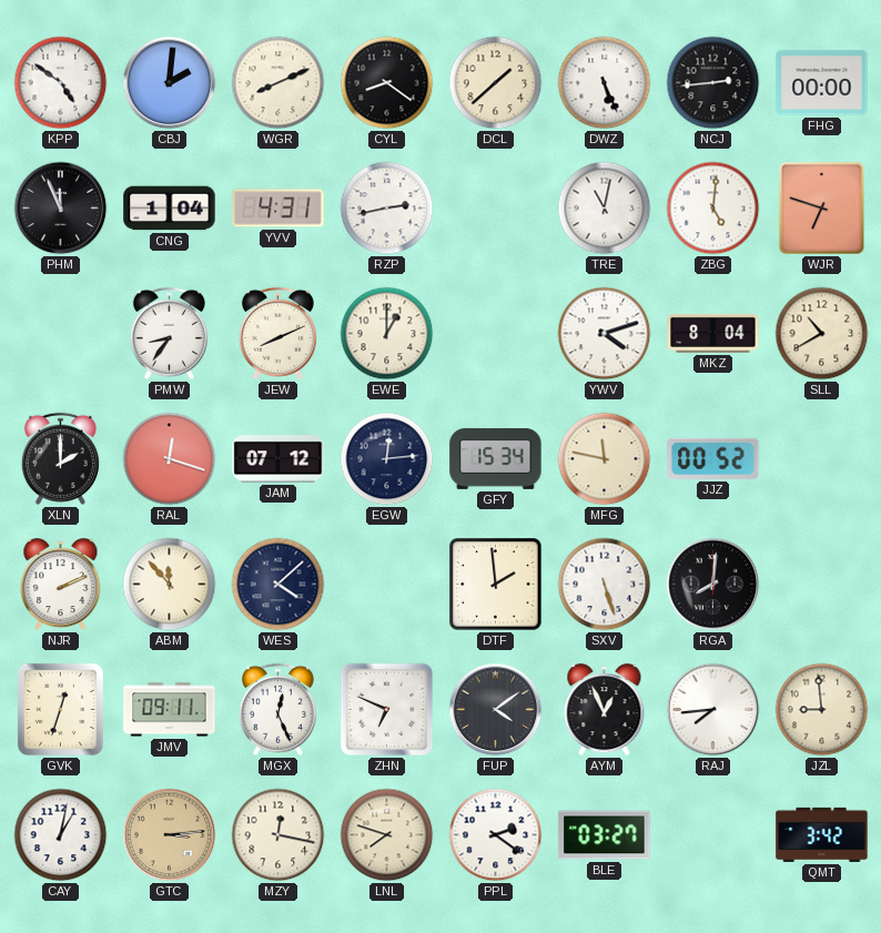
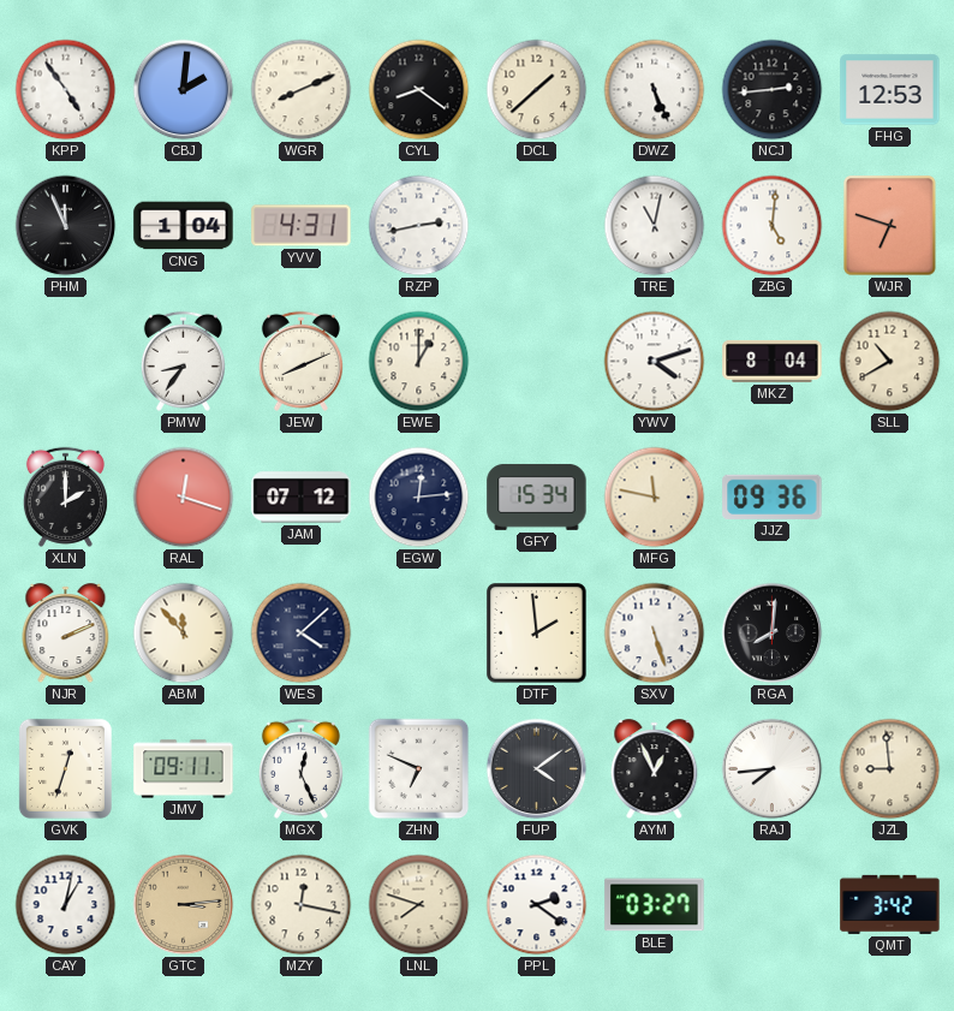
KPP: 4:51 -> 4:54
FHG: 00:00 -> 12:53
JJZ: 00:52 -> 09:36
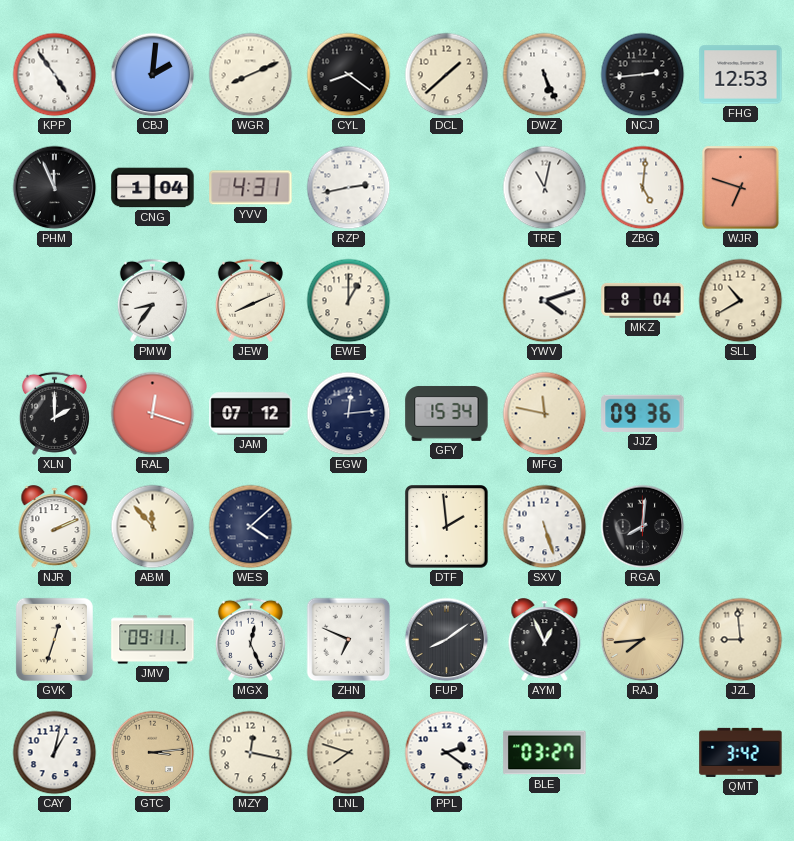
FUP: 4:09 -> 8:09
RAJ dial: white -> champagne
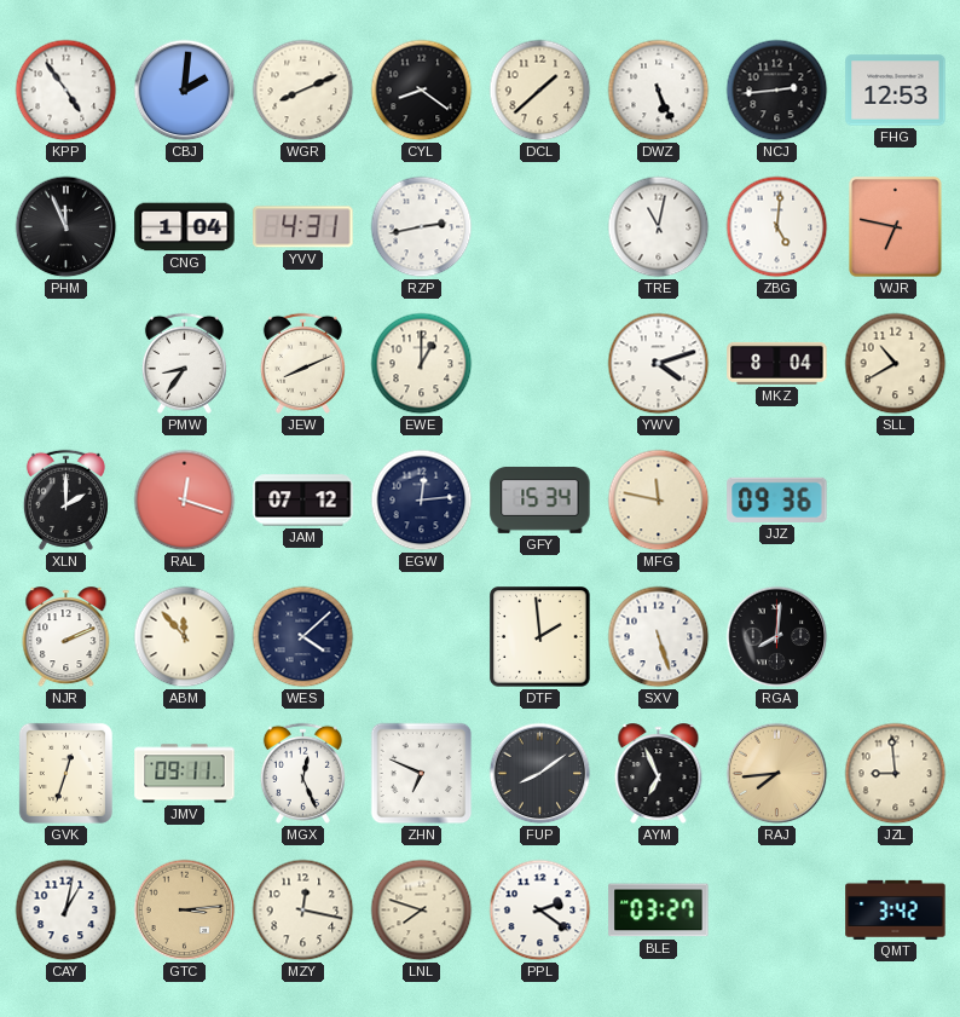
WJR: 6:48 -> 6:47
AYM: 12:56 -> 6:56
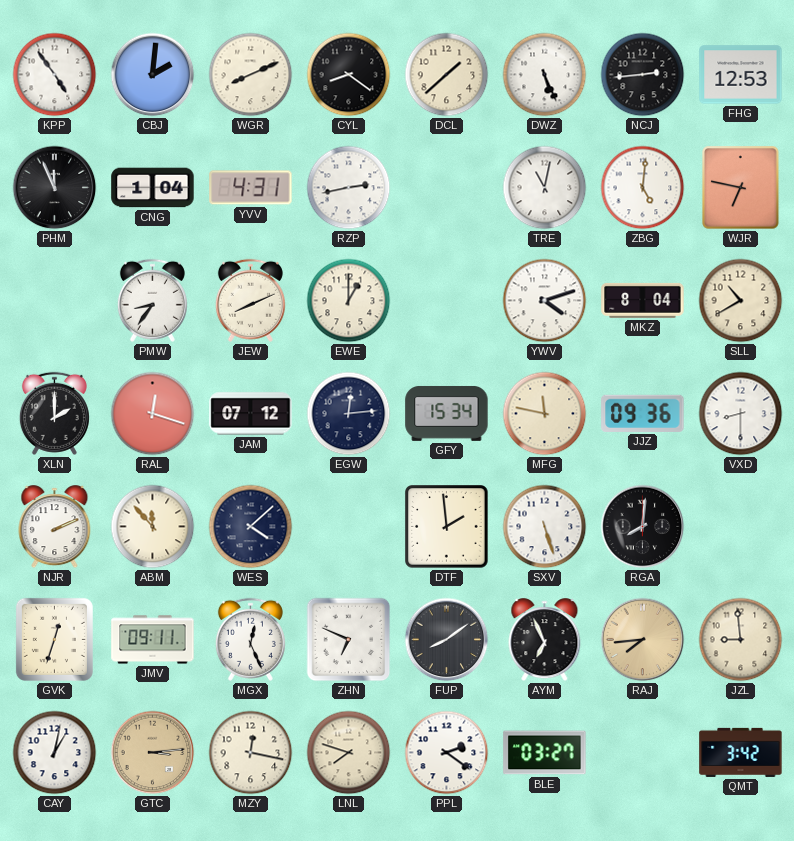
VXD: none -> 8:30
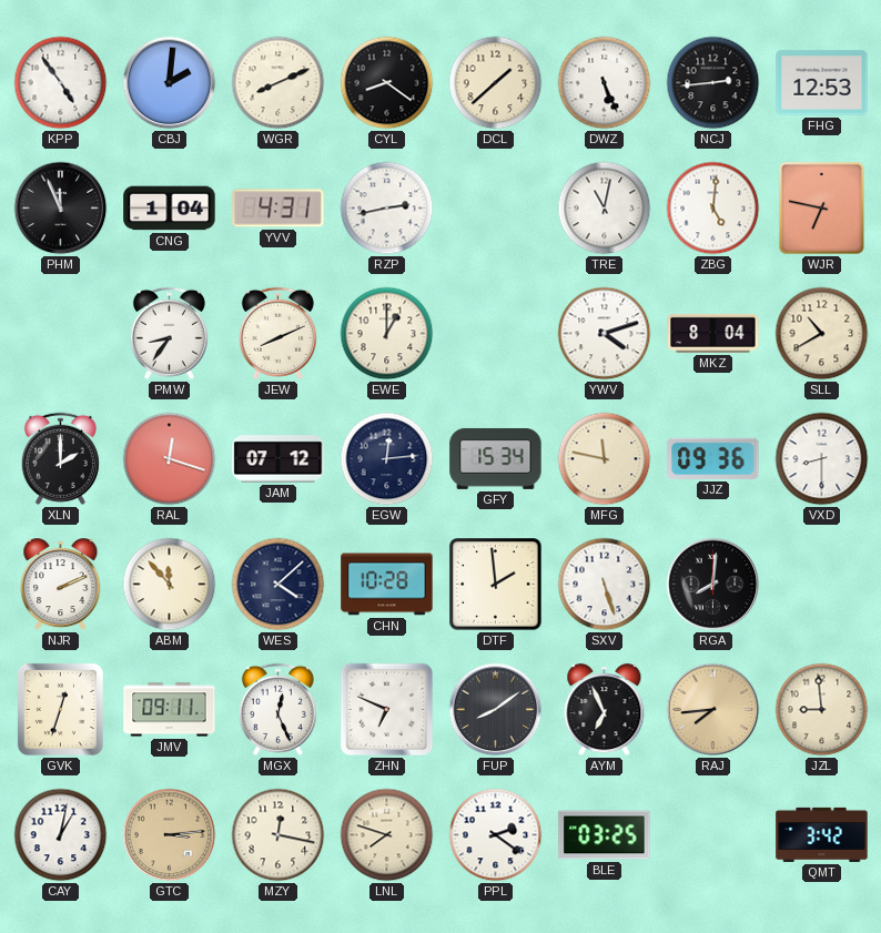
CHN: none -> 10:28
BLE: 03:27 -> 03:25
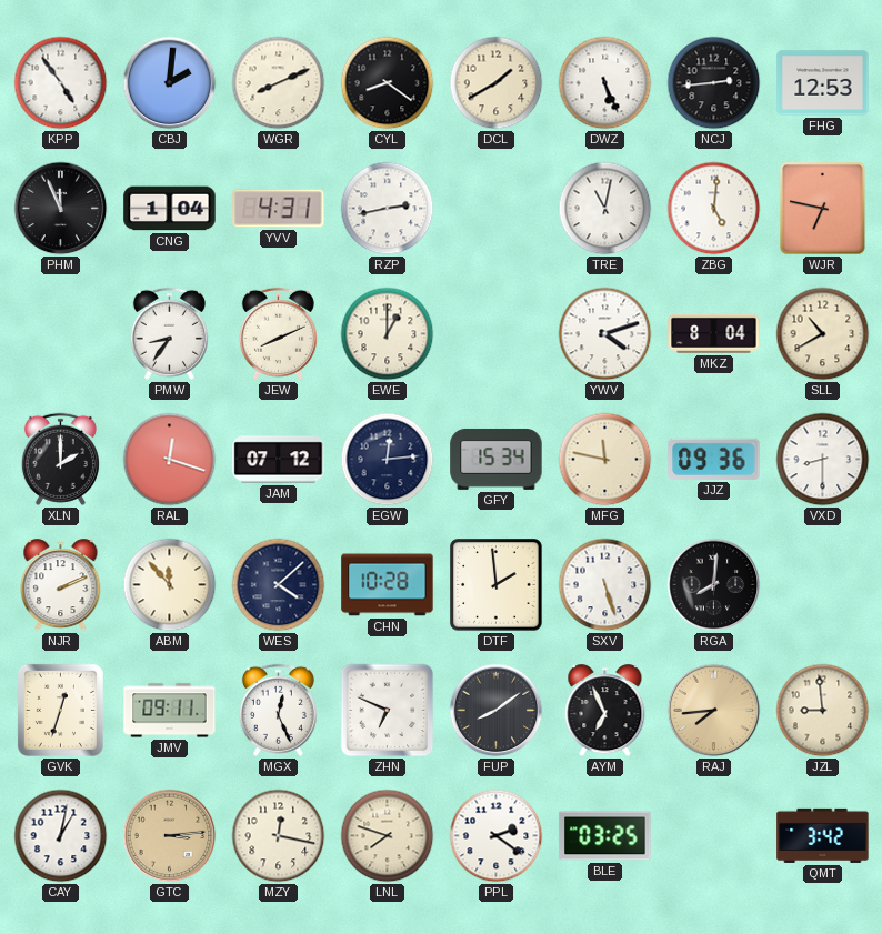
DCL: 1:38 -> 1:40
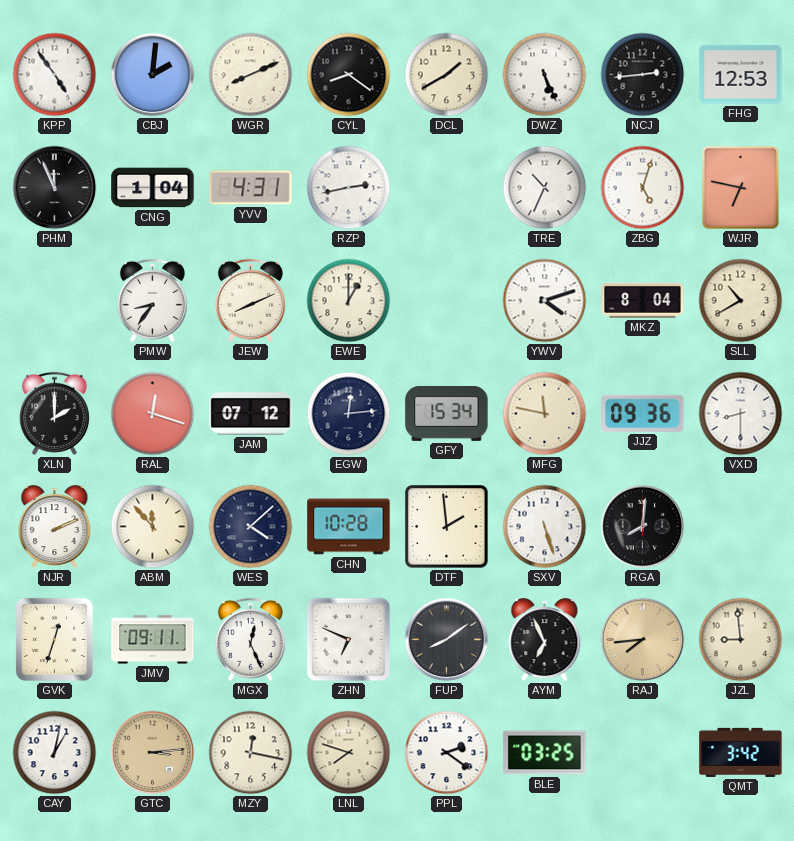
TRE: 11:02 -> 10:34
ZBG: 5:01 -> 5:03
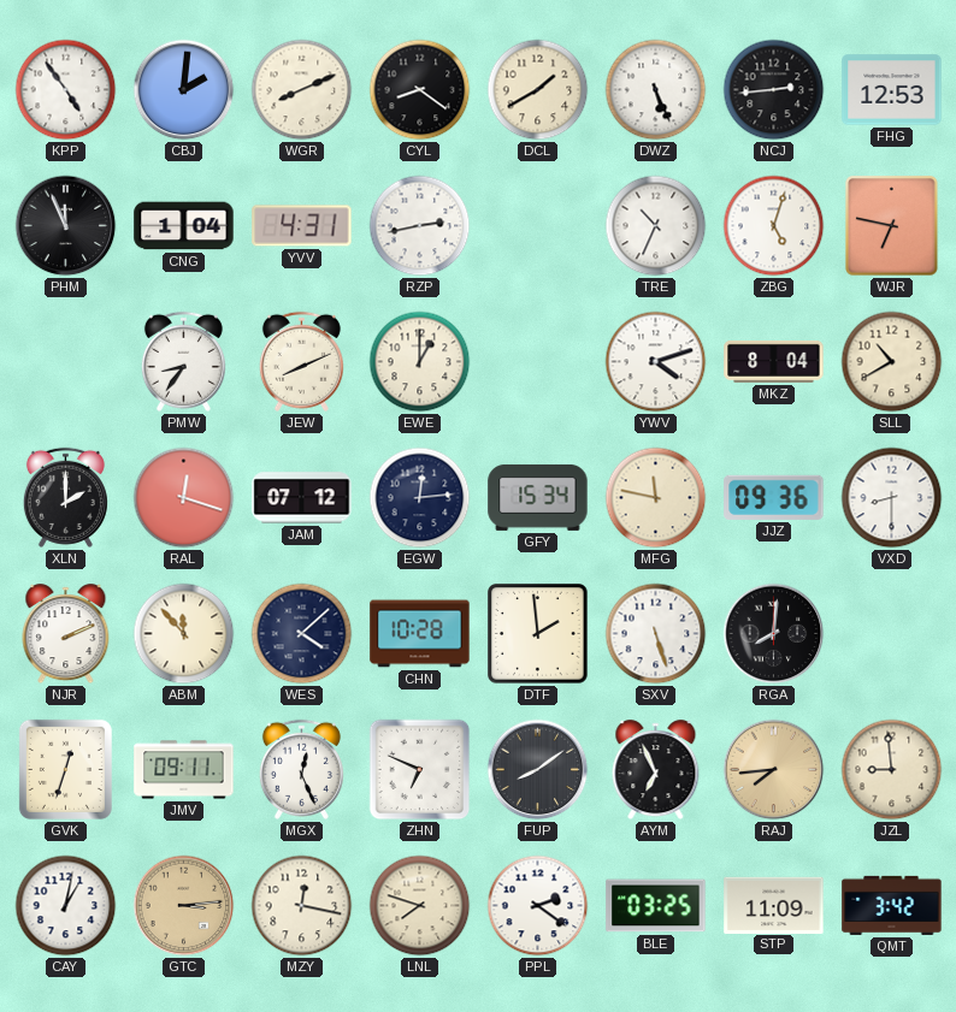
STP: none -> 11:09
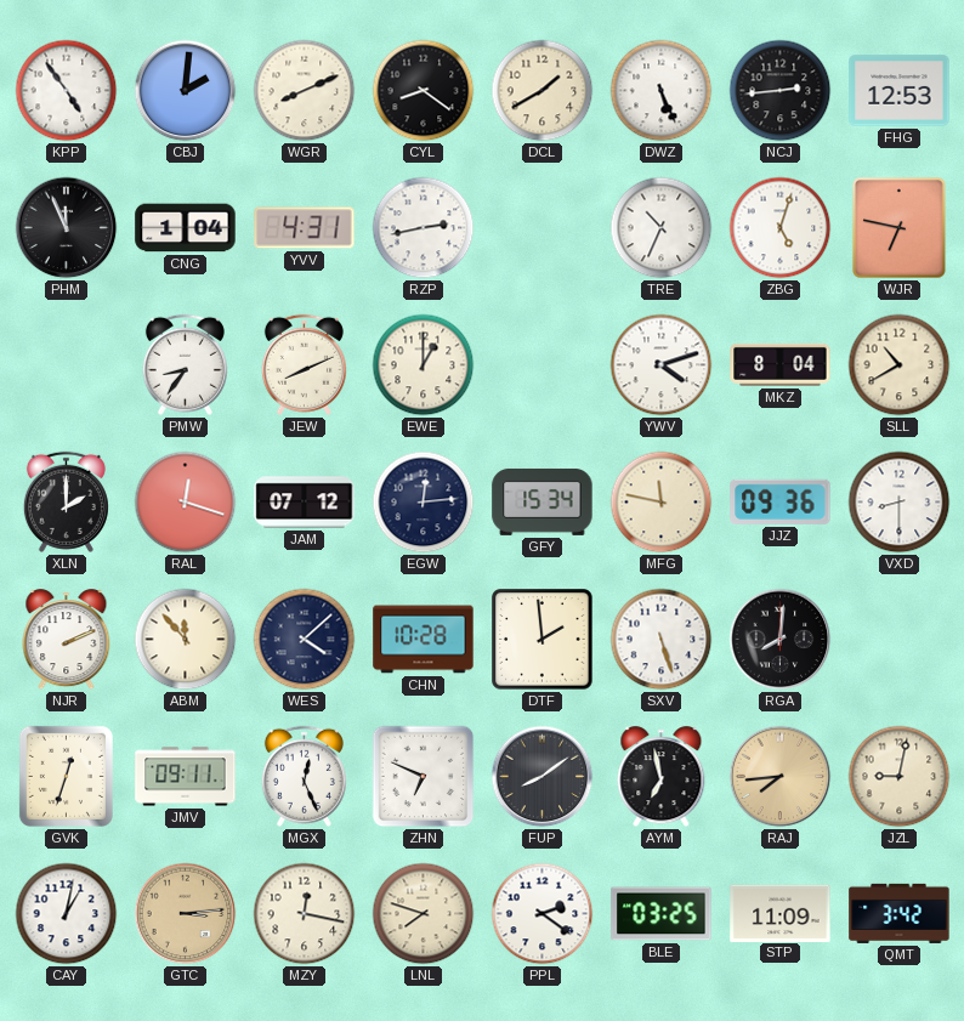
AYM: 6:56 -> 6:58
JZL: 8:59 -> 9:02
